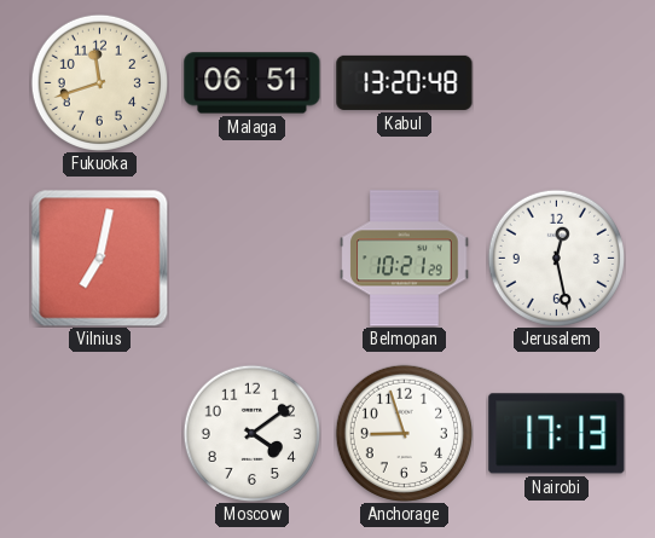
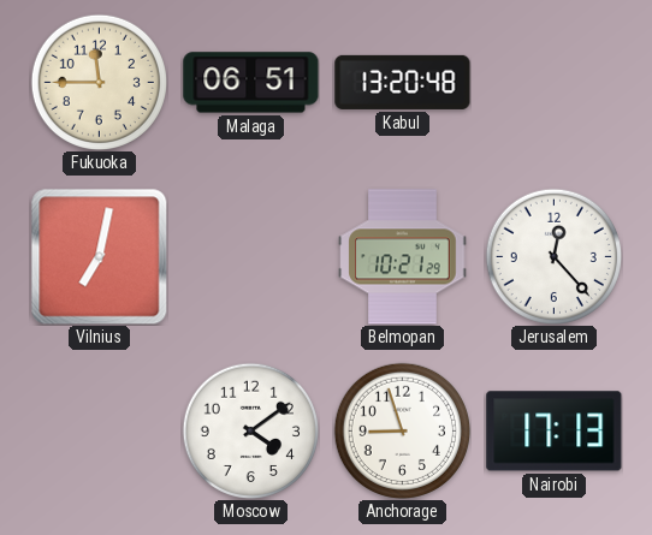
Fukuoka: 11:42 -> 11:45
Jerusalem: 12:28 -> 12:23
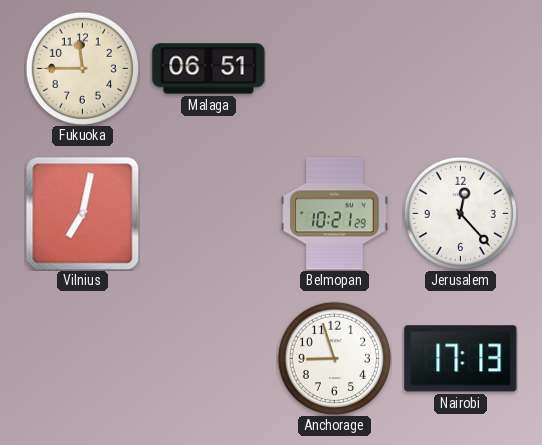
Kabul: 13:20 -> none
Moscow: 4:09 -> none
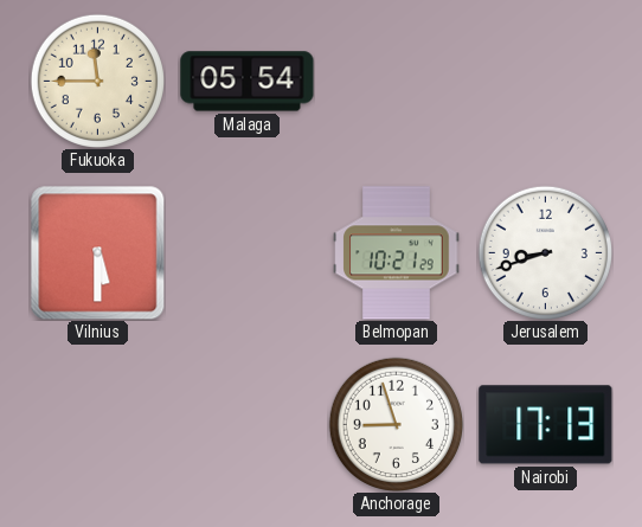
Malaga: 06:51 -> 05:54
Vilnius: 7:02 -> 5:30
Jerusalem: 12:23 -> 8:42
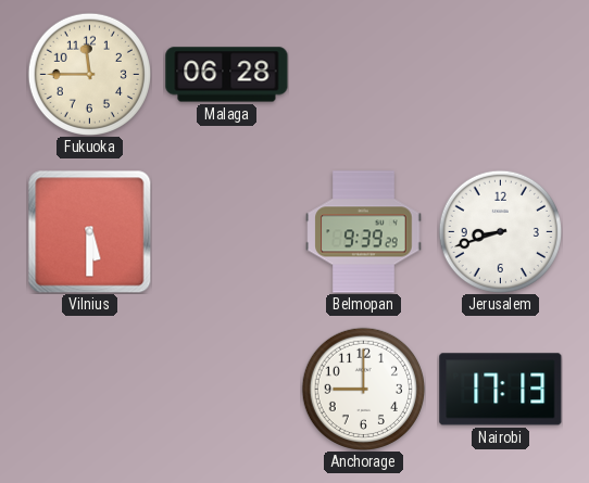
Malaga: 05:54 -> 06:28
Belmopan: 10:21 -> 9:39
Anchorage: 8:57 -> 9:00
